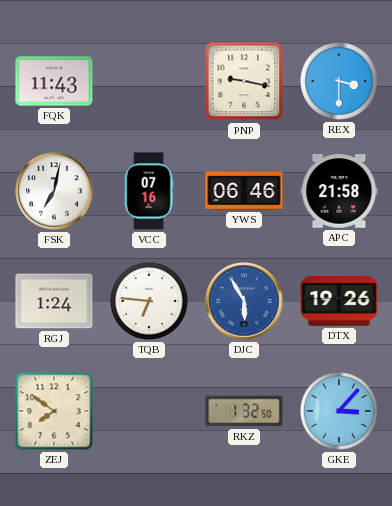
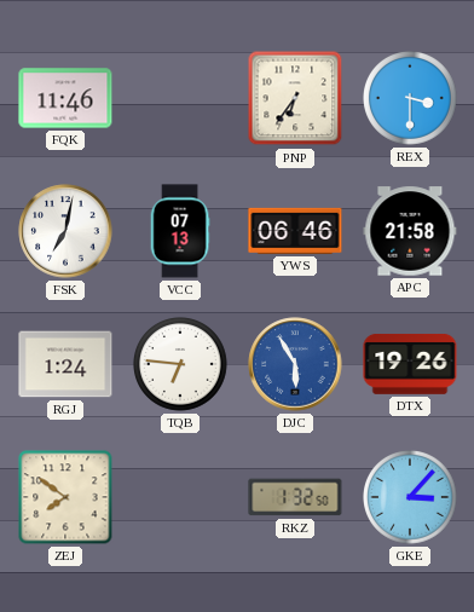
FQK: 11:43 -> 11:46
PNP: 9:17 -> 6:36
VCC: 07:16 -> 07:13
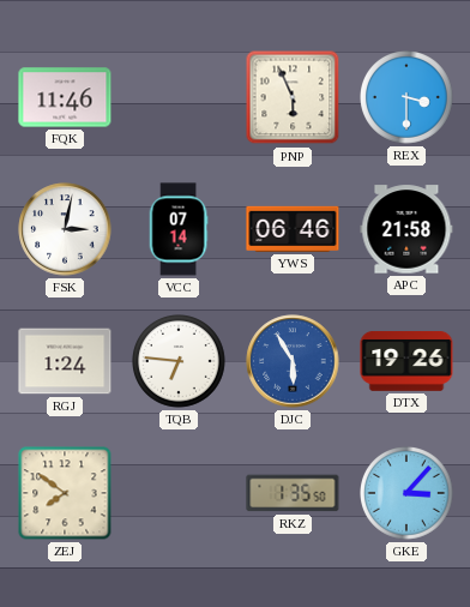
PNP: 6:36 -> 5:56
FSK: 7:02 -> 3:02
VCC: 07:13 -> 07:14
RKZ: 1:32 -> 1:35
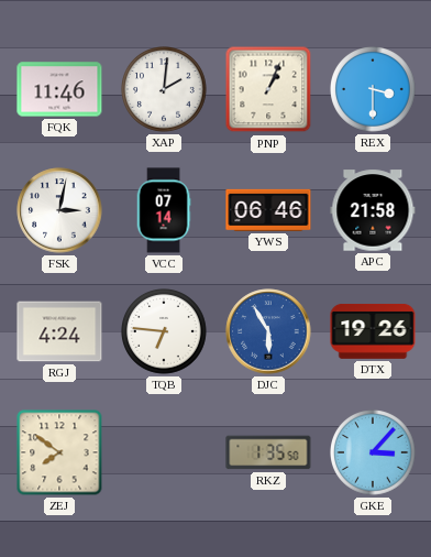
XAP: none -> 2:01
PNP: 5:56 -> 1:04
RGJ: 1:24 -> 4:24
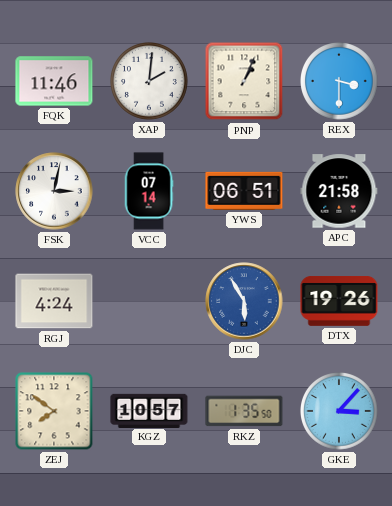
YWS: 06:46 -> 06:51
TQB: 6:46 -> none
KGZ: none -> 10:57
